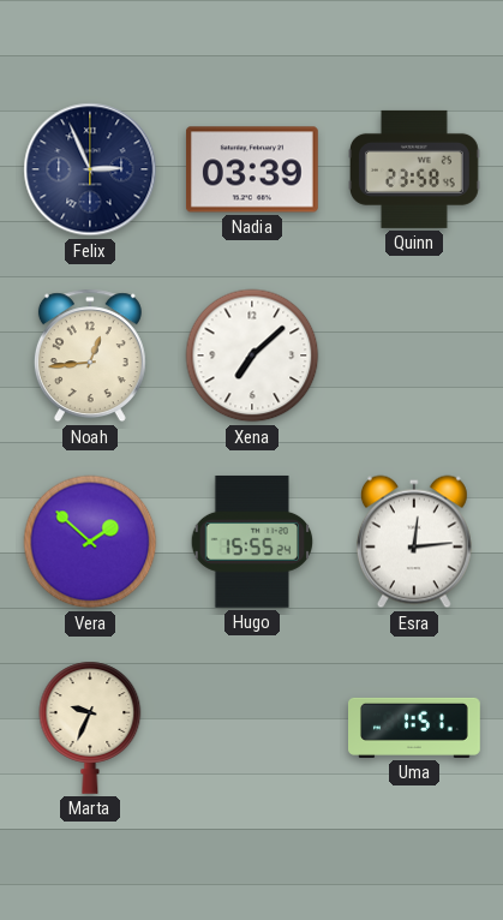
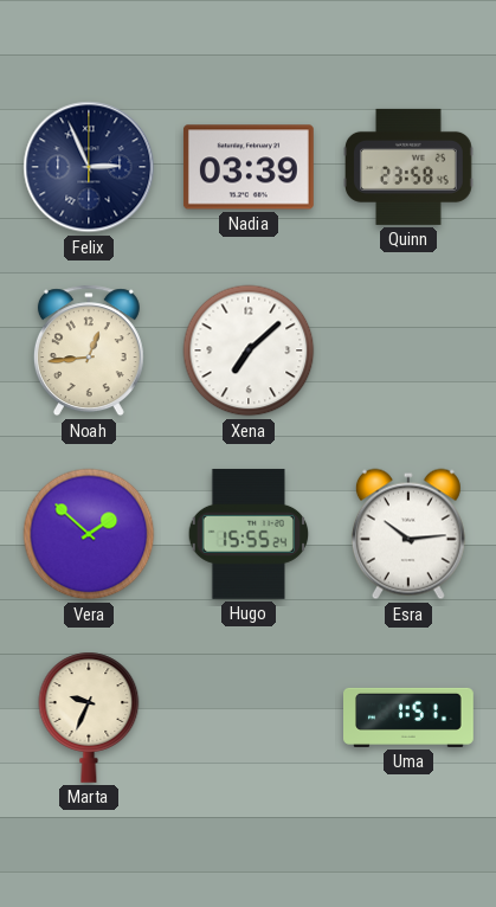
Esra: 12:14 -> 10:14
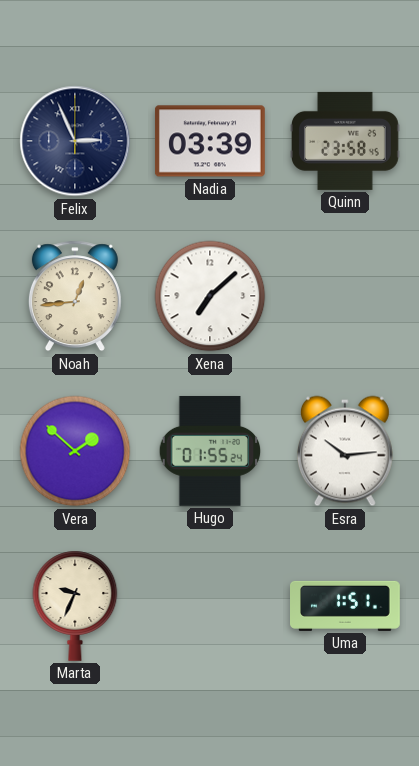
Hugo: 15:55 -> 01:55
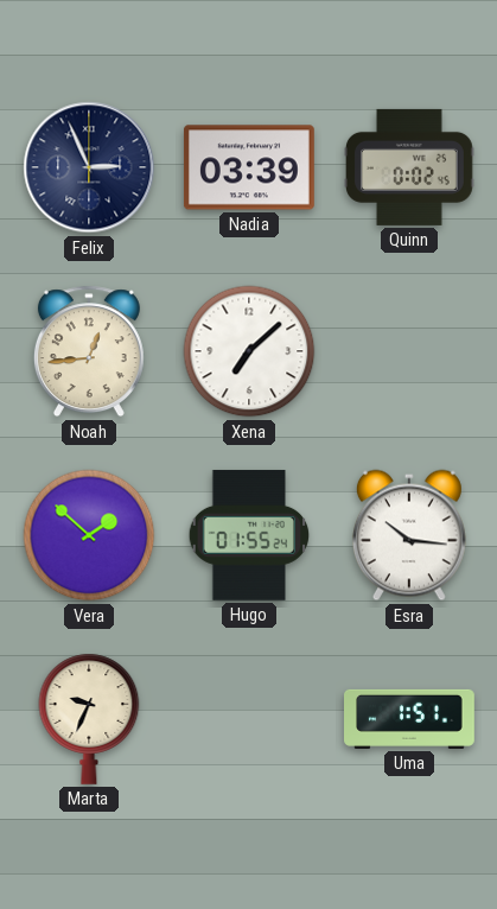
Quinn: 23:58 -> 0:02
Esra: 10:14 -> 10:16
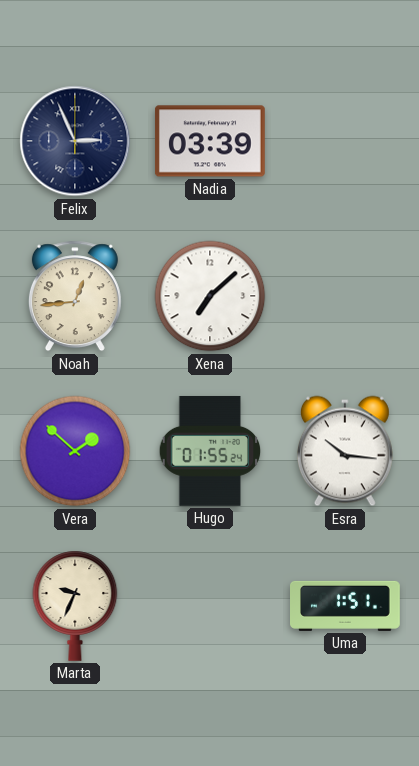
Quinn: 0:02 -> none
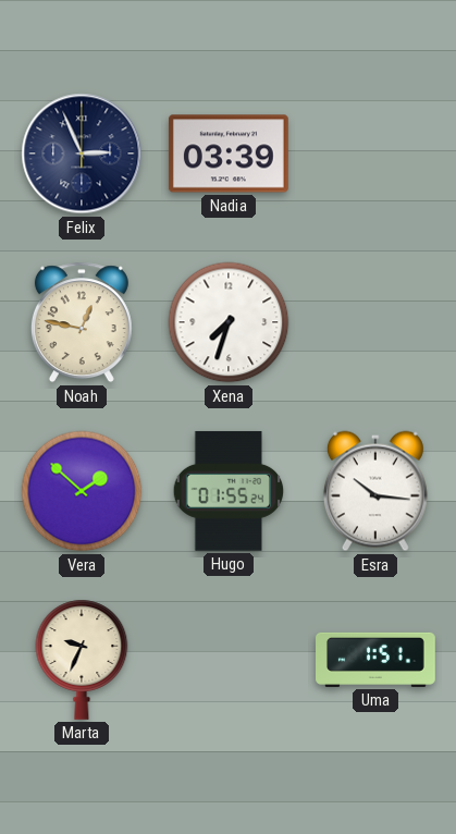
Noah: 12:44 -> 12:47
Xena: 7:08 -> 7:33
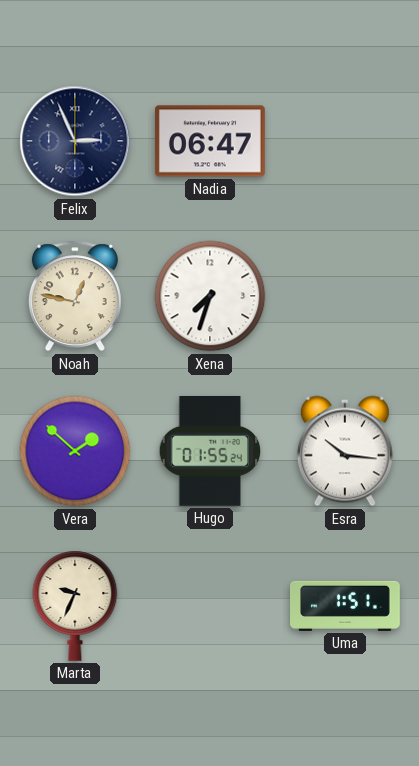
Nadia: 03:39 -> 06:47
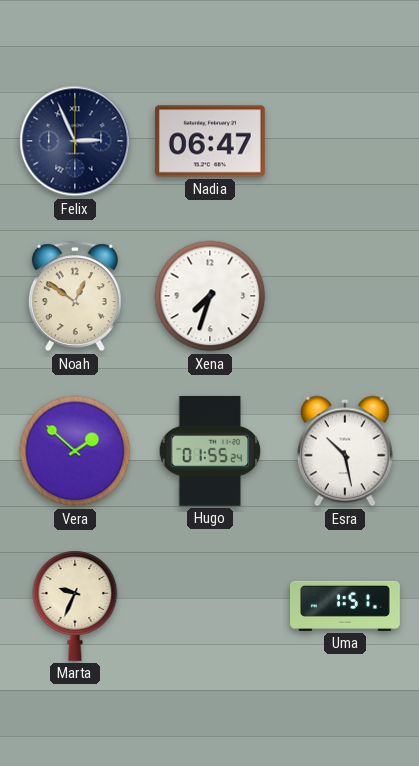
Noah: 12:47 -> 12:51
Esra: 10:16 -> 10:28
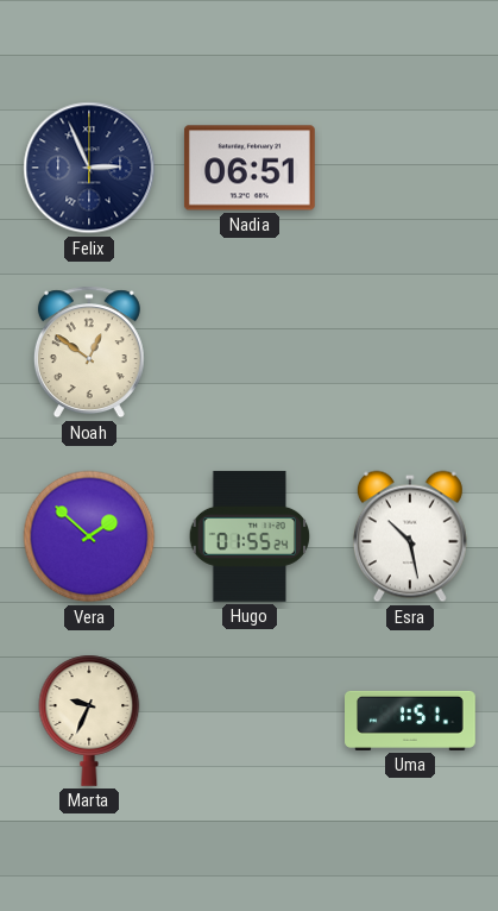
Nadia: 06:47 -> 06:51
Xena: 7:33 -> none
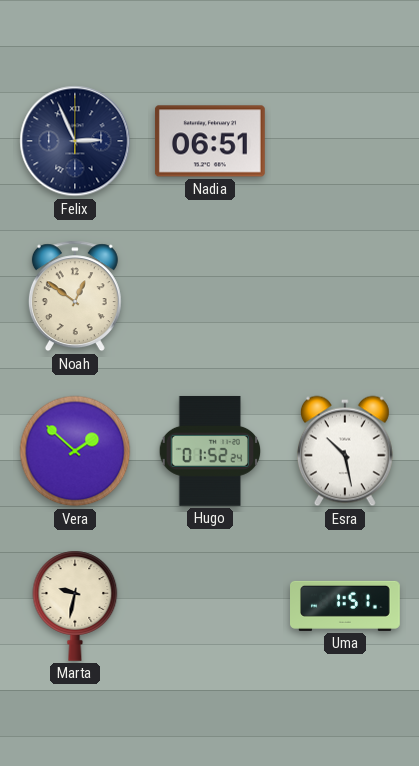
Hugo: 01:55 -> 01:52
Marta: 9:34 -> 9:32
